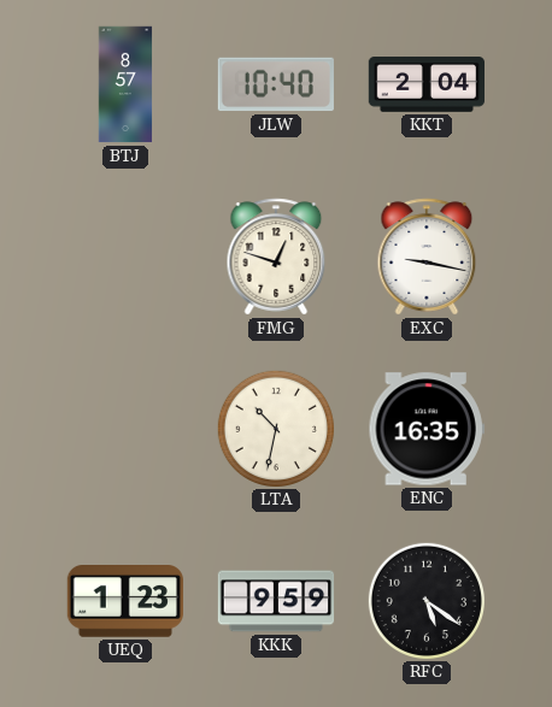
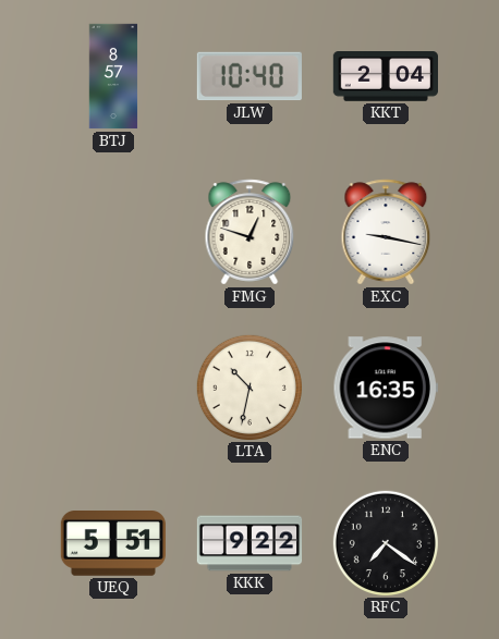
UEQ: 1:23 -> 5:51
KKK: 9:59 -> 9:22
RFC: 5:21 -> 7:21
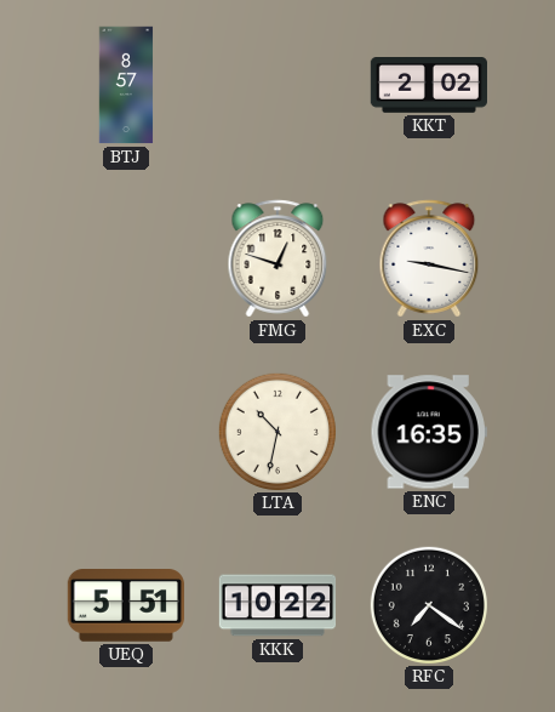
JLW: 10:40 -> none
KKT: 2:04 -> 2:02
KKK: 9:22 -> 10:22
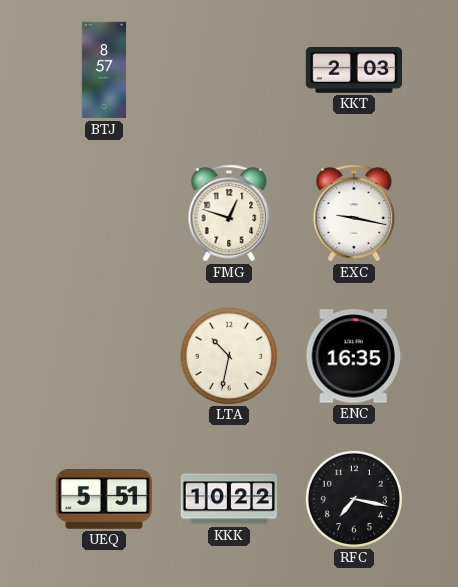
KKT: 2:02 -> 2:03
RFC: 7:21 -> 7:17
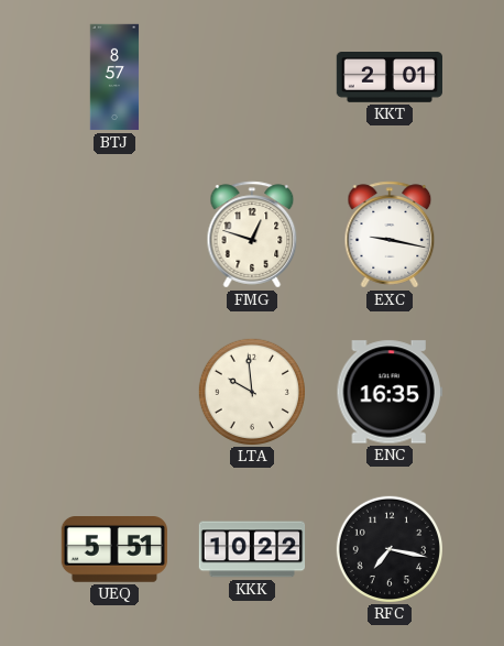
KKT: 2:03 -> 2:01
LTA: 10:32 -> 9:59
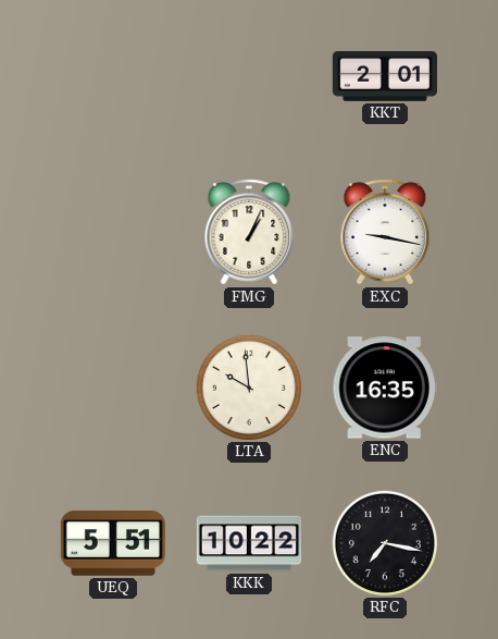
BTJ: 8:57 -> none
FMG: 12:48 -> 1:04
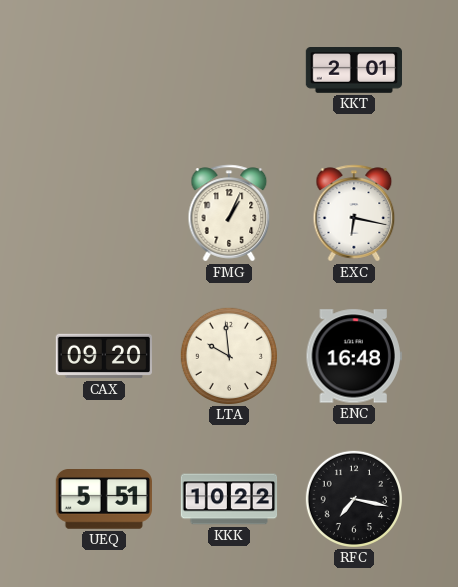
EXC: 9:17 -> 6:17
CAX: none -> 09:20
ENC: 16:35 -> 16:48
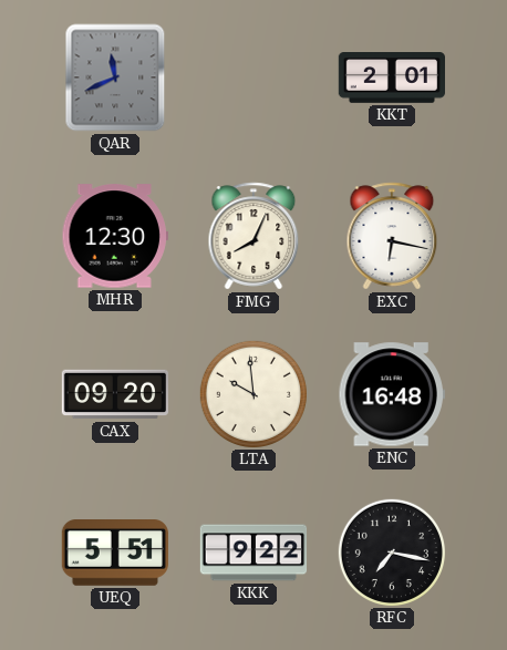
QAR: none -> 11:41
MHR: none -> 12:30
FMG: 1:04 -> 8:04
KKK: 10:22 -> 9:22
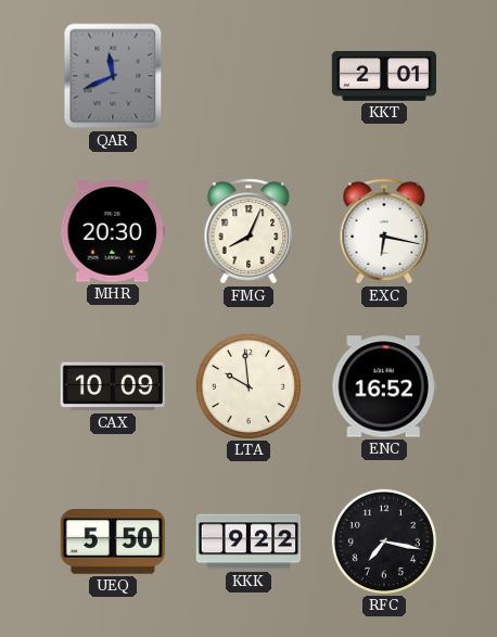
MHR: 12:30 -> 20:30
CAX: 09:20 -> 10:09
ENC: 16:48 -> 16:52
UEQ: 5:51 -> 5:50
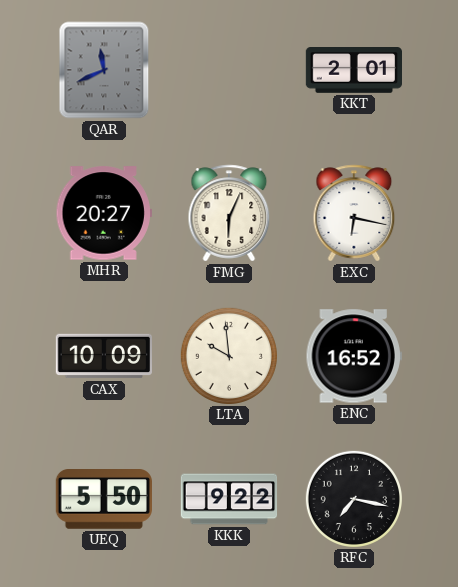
MHR: 20:30 -> 20:27
FMG: 8:04 -> 6:04
